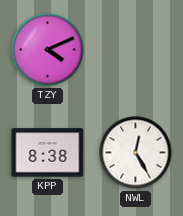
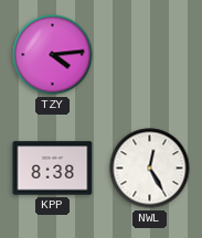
TZY: 4:11 -> 4:14
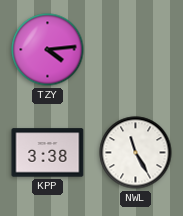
KPP: 8:38 -> 3:38
NWL: 12:25 -> 11:25
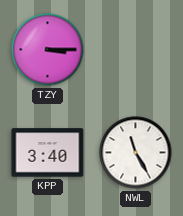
TZY: 4:14 -> 3:15
KPP: 3:38 -> 3:40
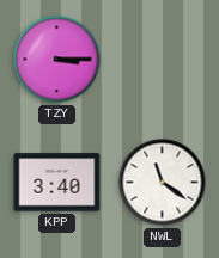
NWL: 11:25 -> 11:21
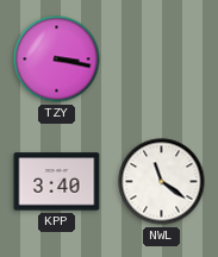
TZY: 3:15 -> 3:17
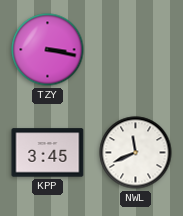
KPP: 3:40 -> 3:45
NWL: 11:21 -> 11:41
